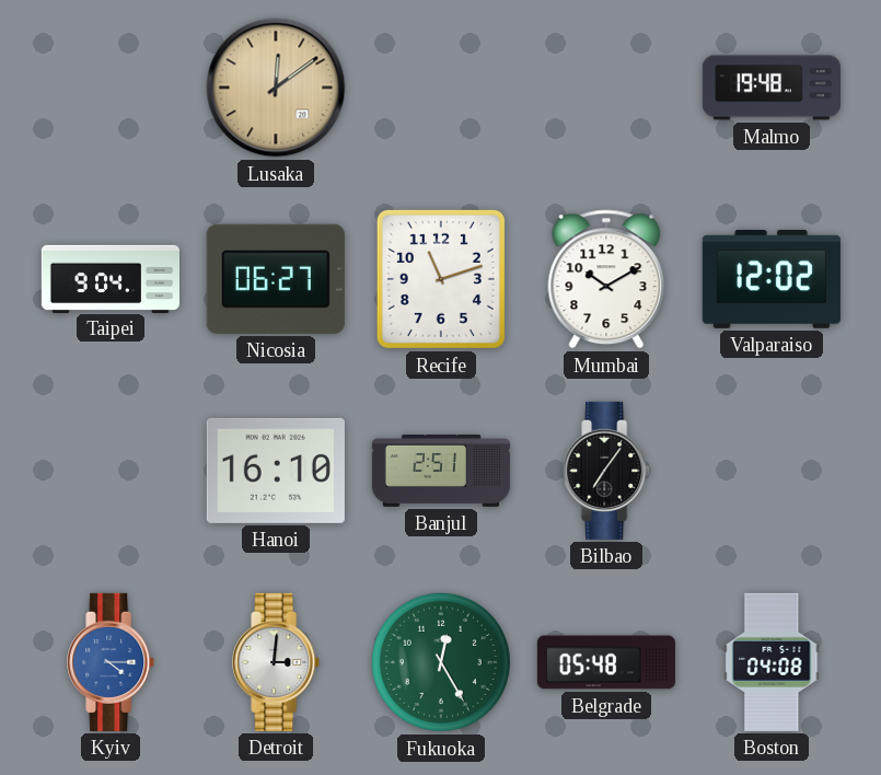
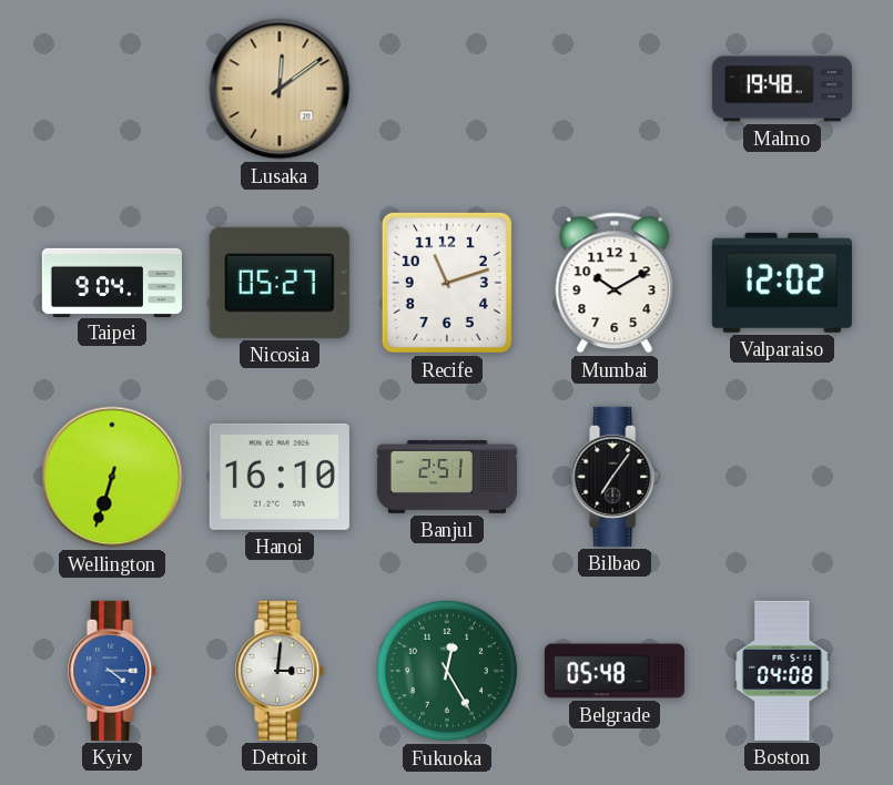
Nicosia: 06:27 -> 05:27
Wellington: none -> 6:33
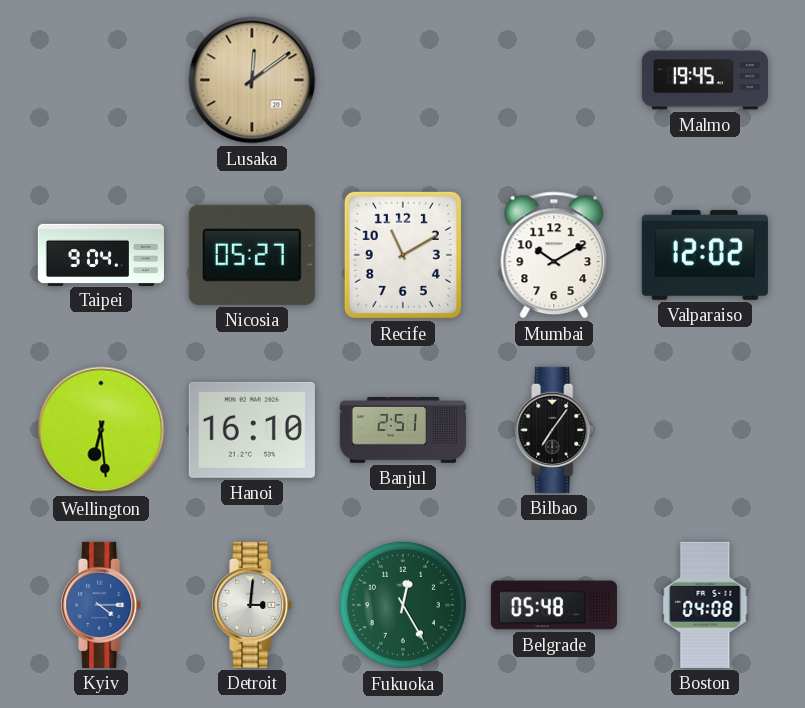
Malmo: 19:48 -> 19:45
Recife: 11:12 -> 11:10
Wellington: 6:33 -> 6:29
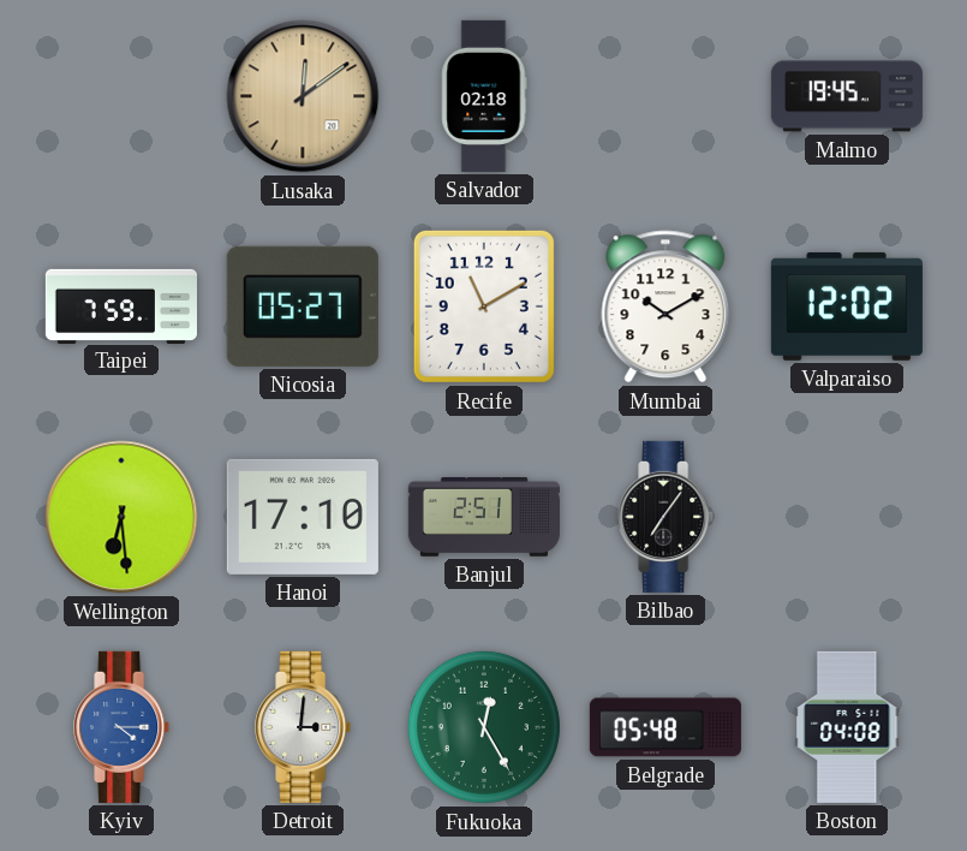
Salvador: none -> 02:18
Taipei: 9:04 -> 7:59
Hanoi: 16:10 -> 17:10
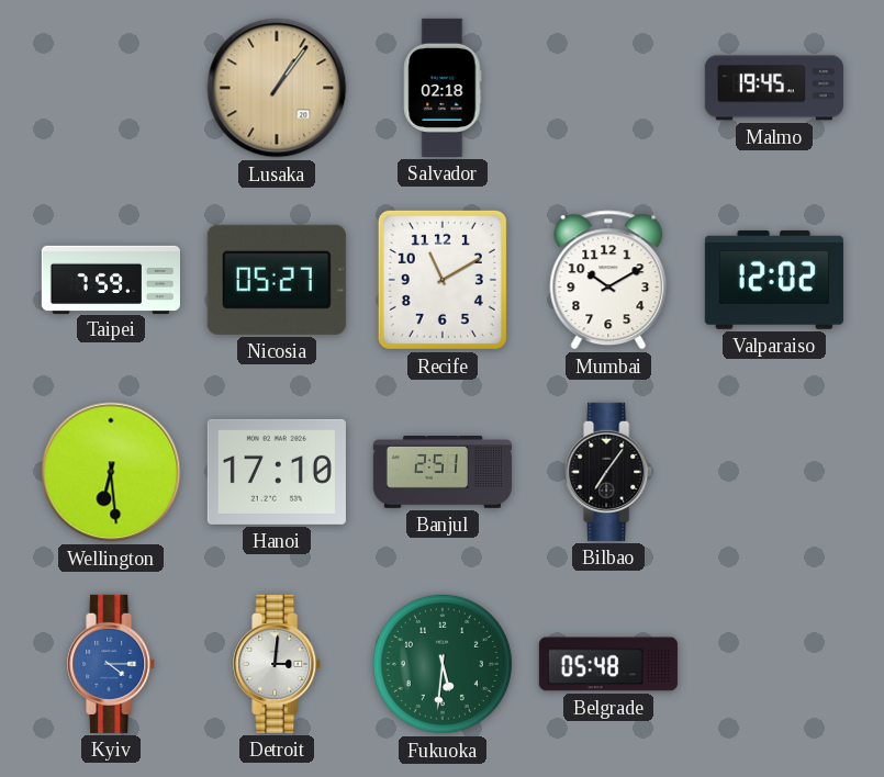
Lusaka: 12:09 -> 1:06
Fukuoka: 12:25 -> 5:31
Boston: 04:08 -> none
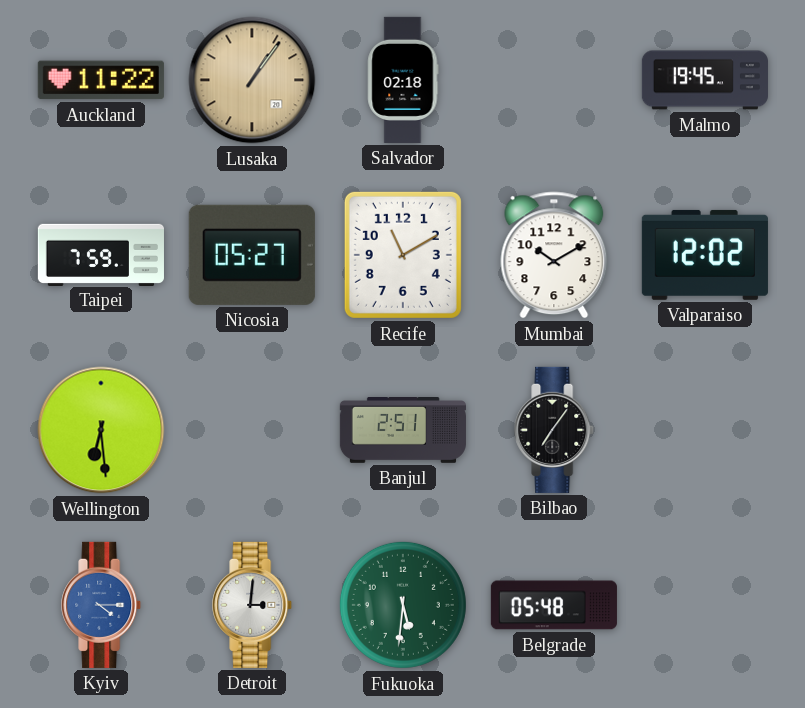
Auckland: none -> 11:22
Hanoi: 17:10 -> none
